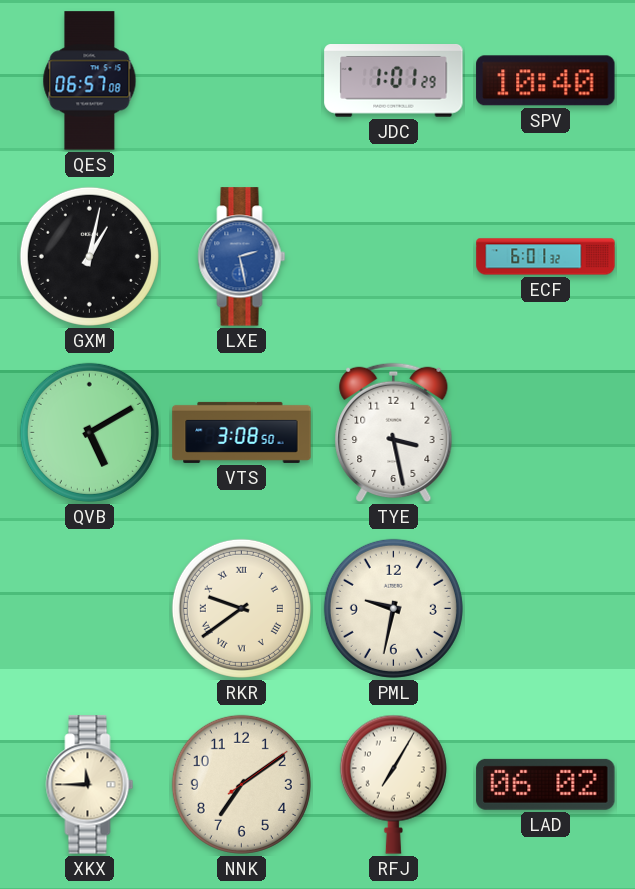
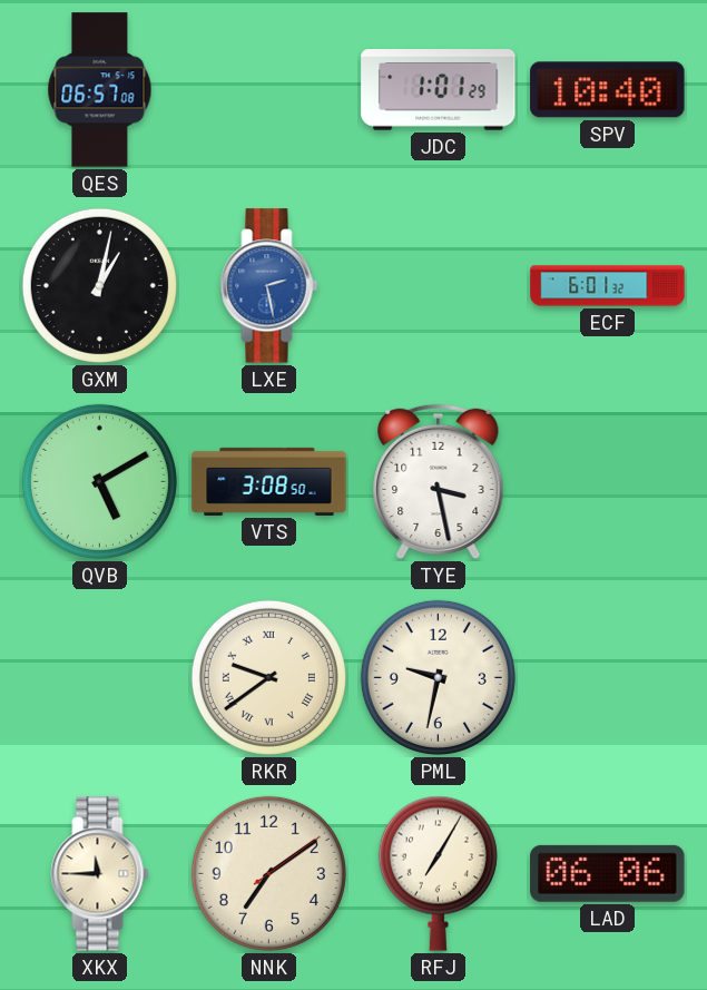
LAD: 06:02 -> 06:06
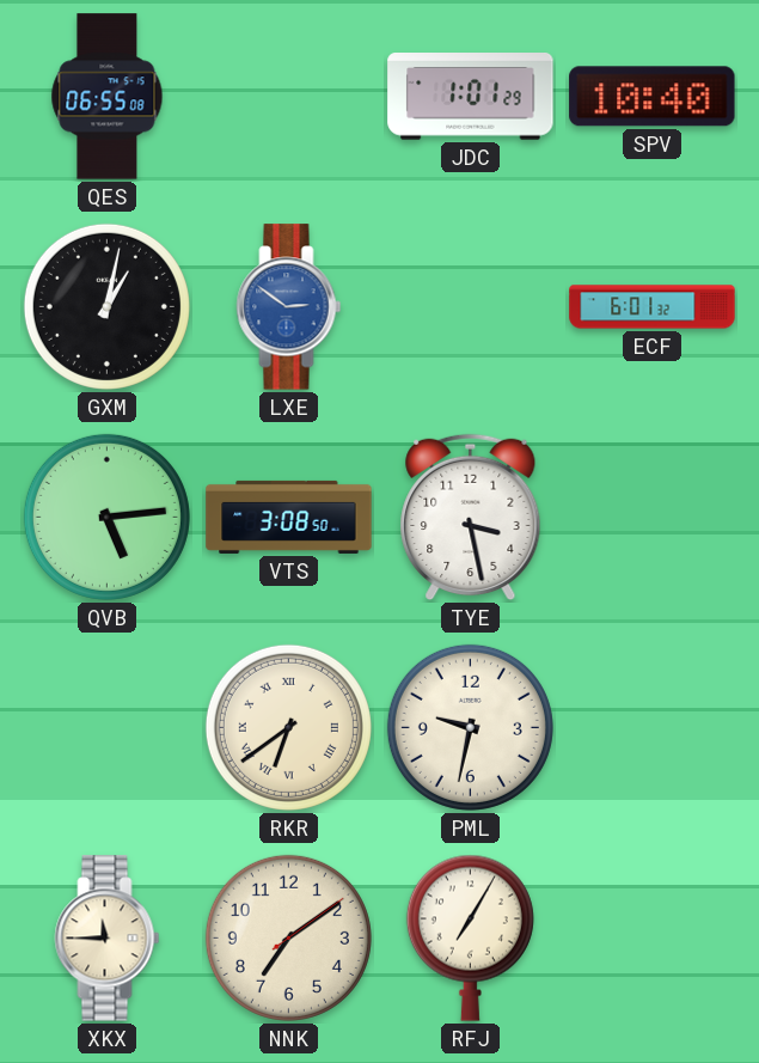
QES: 06:57 -> 06:55
LXE: 2:28 -> 2:51
QVB: 5:10 -> 5:14
RKR: 9:39 -> 6:39
LAD: 06:06 -> none
